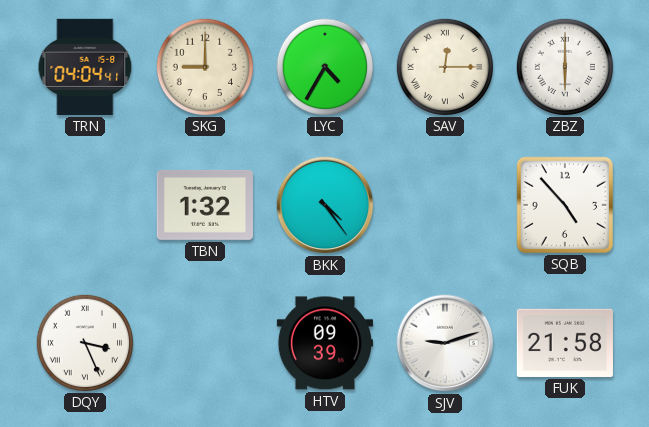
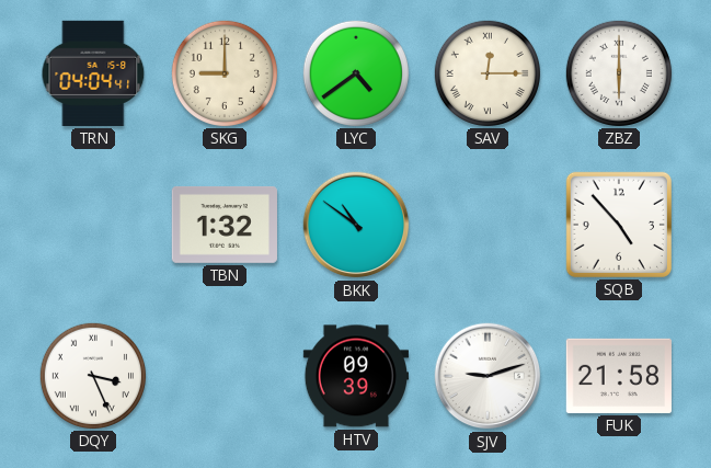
LYC: 4:35 -> 4:39
BKK: 4:24 -> 10:51
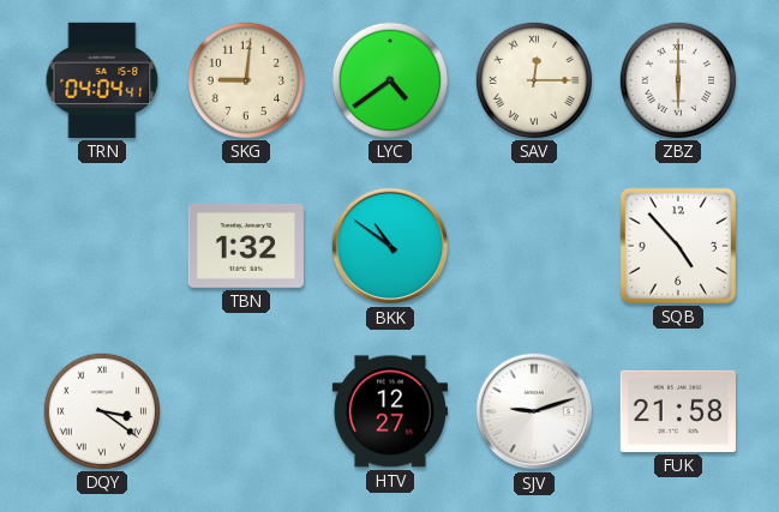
SKG: 9:00 -> 9:01
DQY: 3:26 -> 3:21
HTV: 09:39 -> 12:27
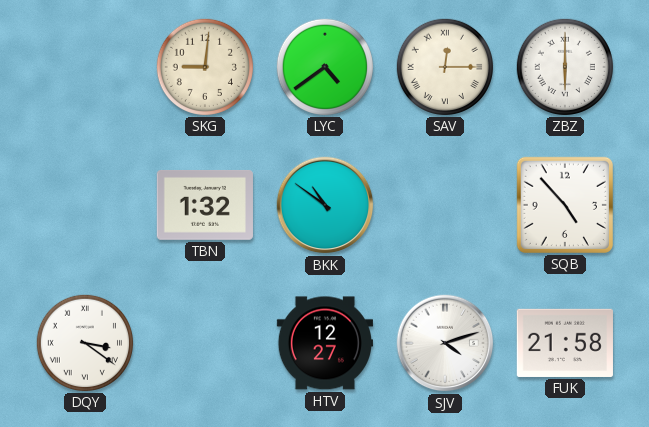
TRN: 04:04 -> none
SJV: 9:12 -> 4:12
